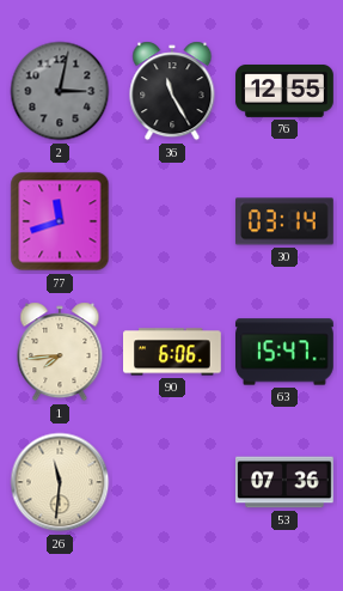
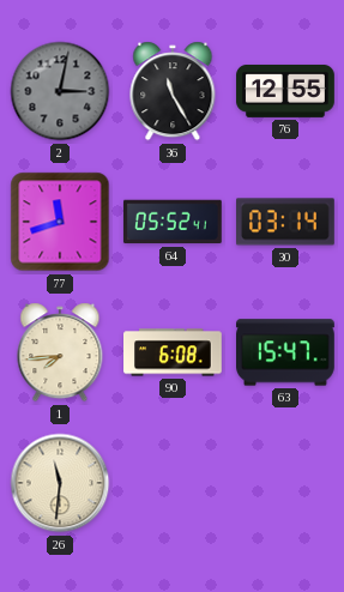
64: none -> 05:52
90: 6:06 -> 6:08
53: 07:36 -> none
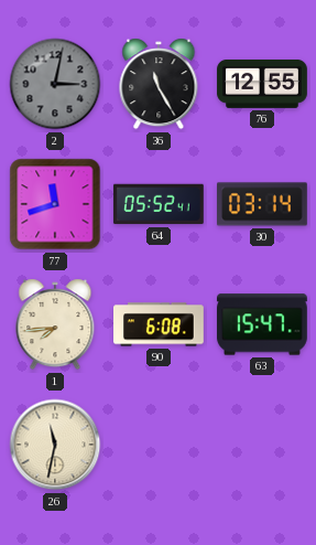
26: 11:31 -> 11:32
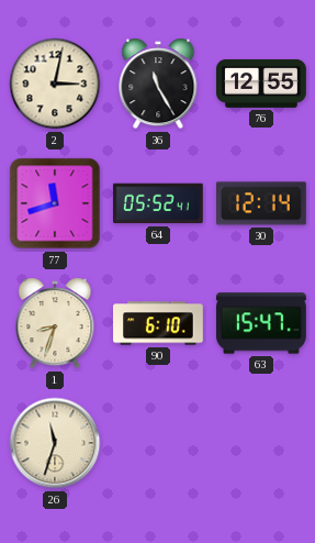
2 dial: grey -> cream
30: 03:14 -> 12:14
1: 7:44 -> 8:33
90: 6:08 -> 6:10
26: 11:32 -> 11:33
